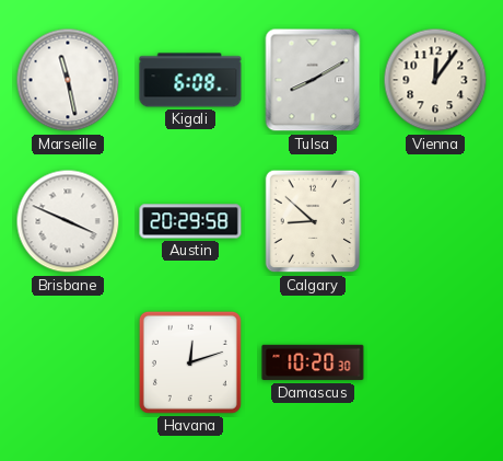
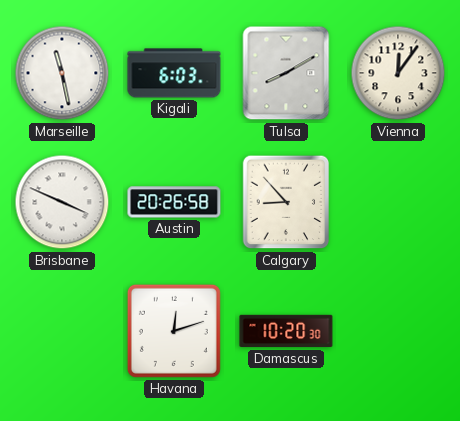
Kigali: 6:08 -> 6:03
Austin: 20:29 -> 20:26
Calgary: 8:52 -> 8:53
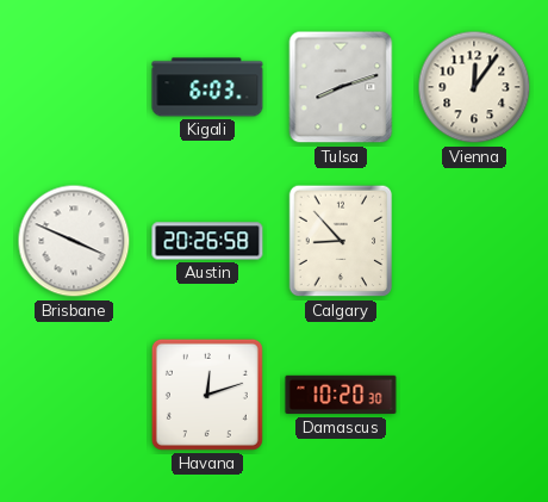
Marseille: 11:28 -> none
Tulsa: 8:10 -> 8:12
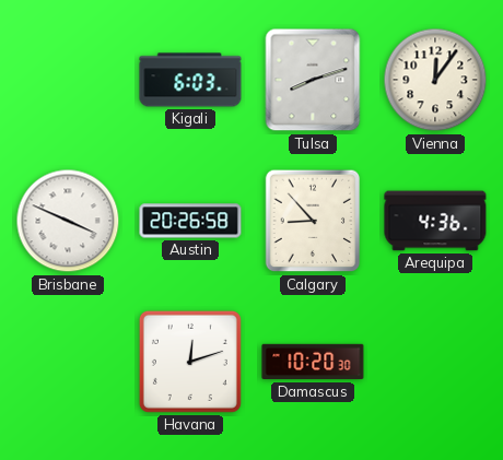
Arequipa: none -> 4:36
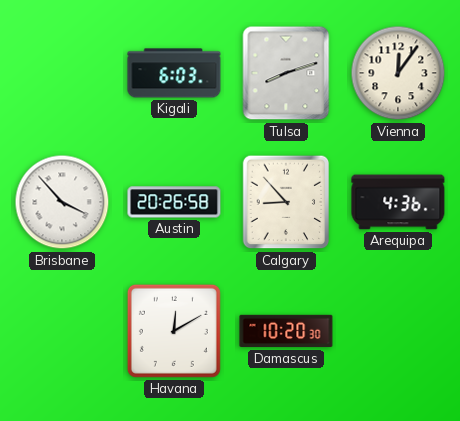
Brisbane: 3:49 -> 3:53
Havana: 12:12 -> 12:10
